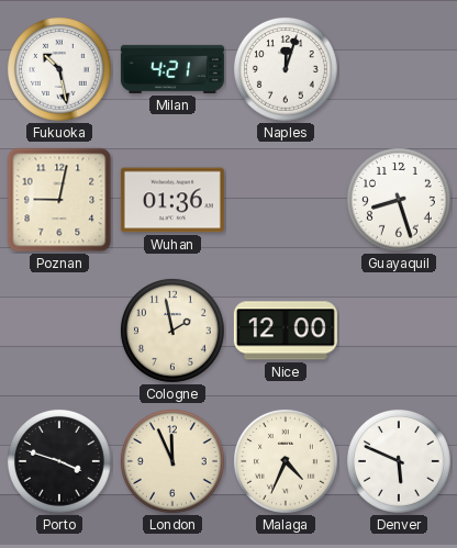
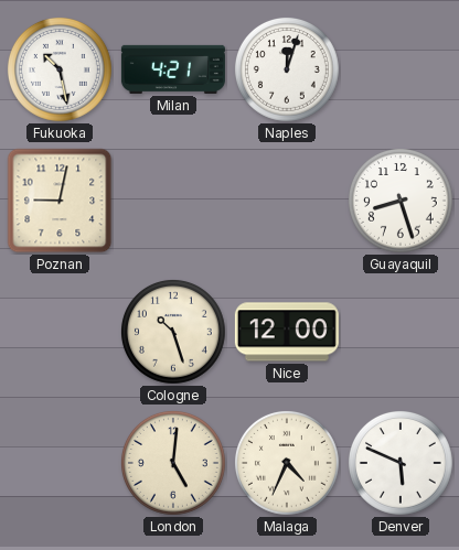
Wuhan: 01:36 -> none
Cologne: 1:58 -> 10:27
Porto: 3:48 -> none
London: 11:56 -> 5:01
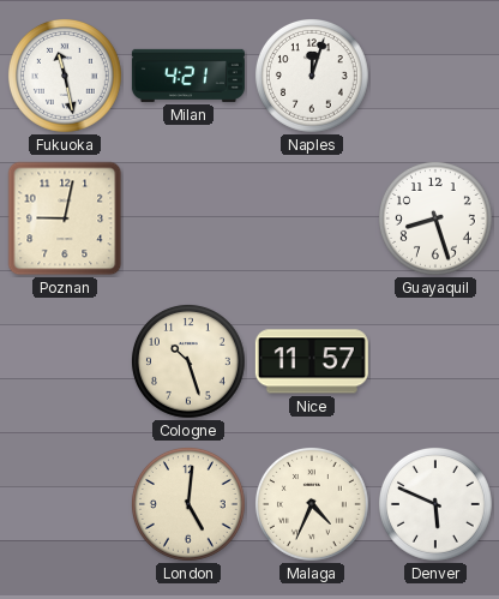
Fukuoka: 10:28 -> 11:28
Nice: 12:00 -> 11:57
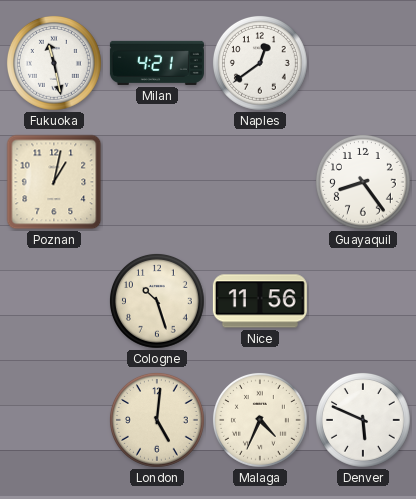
Naples: 12:03 -> 12:39
Poznan: 9:02 -> 1:02
Guayaquil: 8:27 -> 8:24
Nice: 11:57 -> 11:56
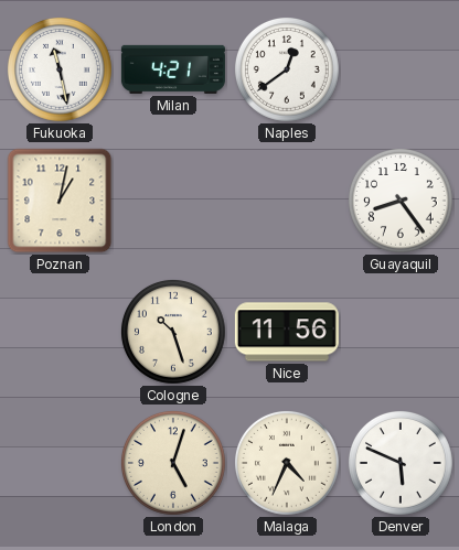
London: 5:01 -> 5:03
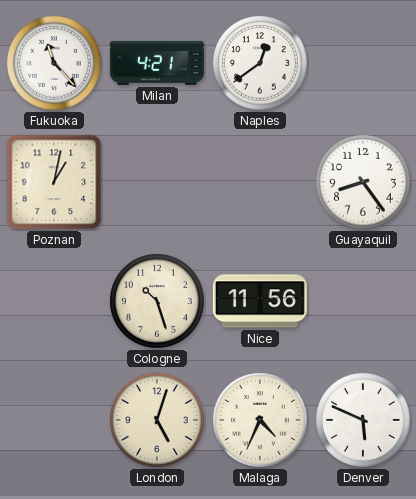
Fukuoka: 11:28 -> 11:23
